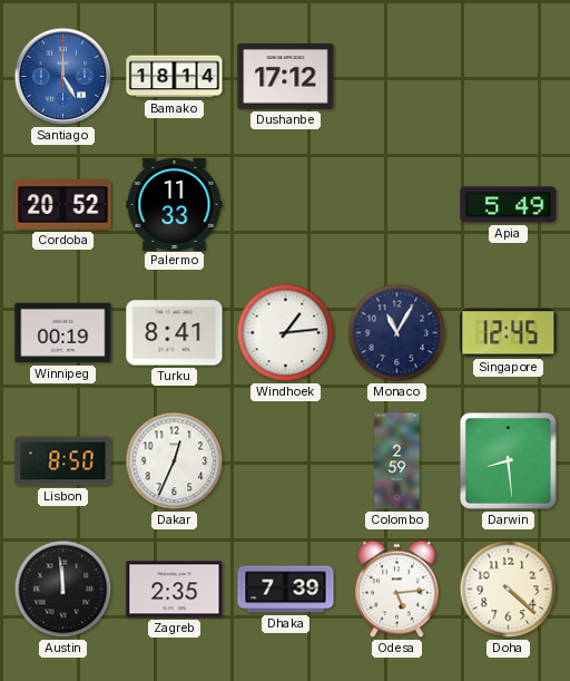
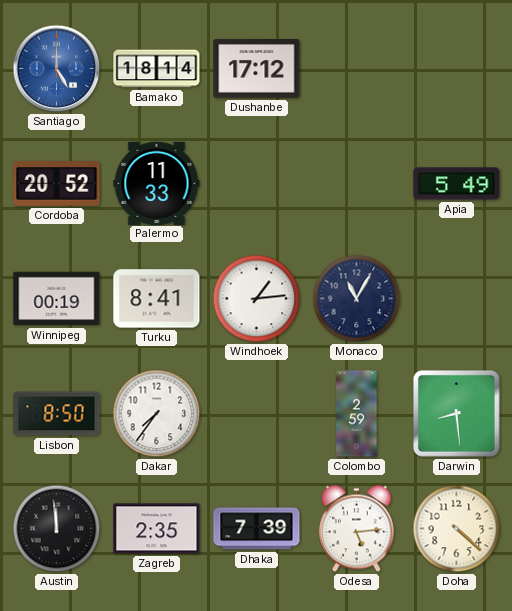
Singapore: 12:45 -> none
Dakar: 12:34 -> 7:36
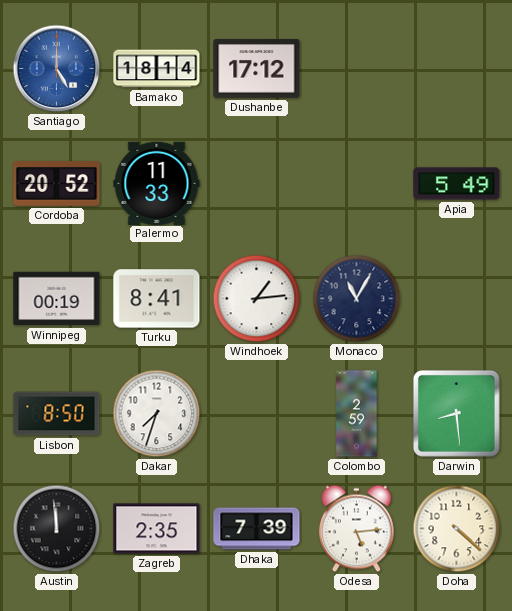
Dakar: 7:36 -> 7:33
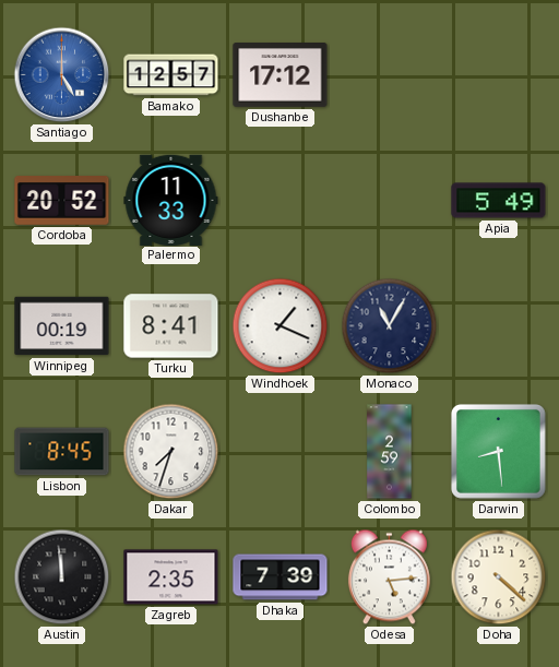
Bamako: 18:14 -> 12:57
Windhoek: 1:14 -> 1:19
Lisbon: 8:50 -> 8:45
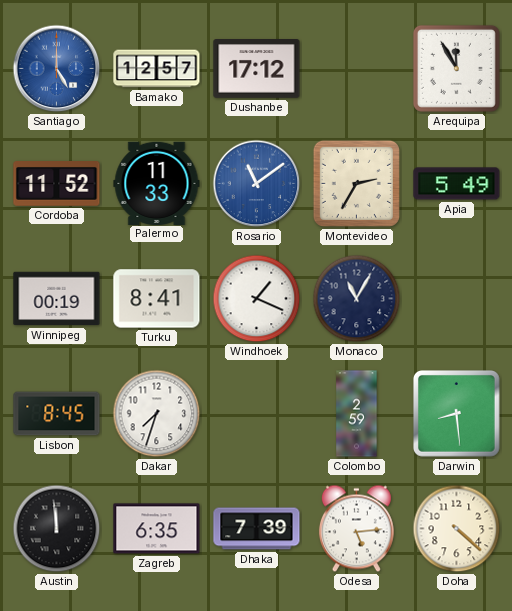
Arequipa: none -> 11:55
Cordoba: 20:52 -> 11:52
Rosario: none -> 11:09
Montevideo: none -> 2:35
Zagreb: 2:35 -> 6:35
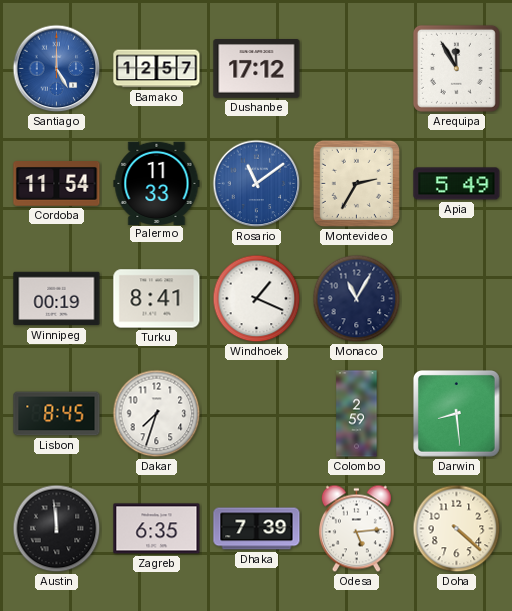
Cordoba: 11:52 -> 11:54
